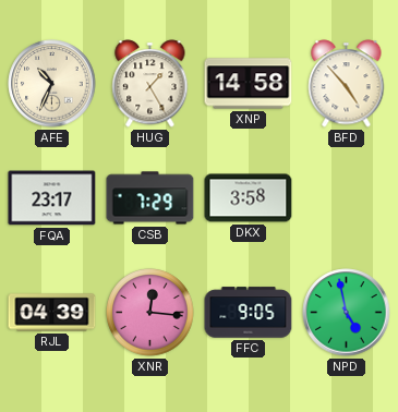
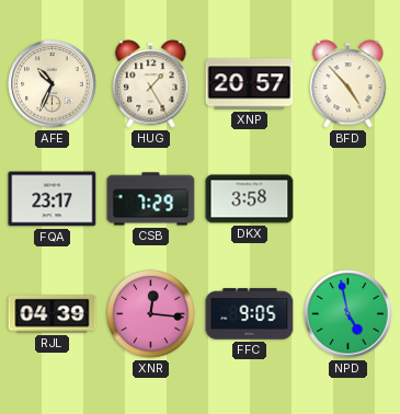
XNP: 14:58 -> 20:57
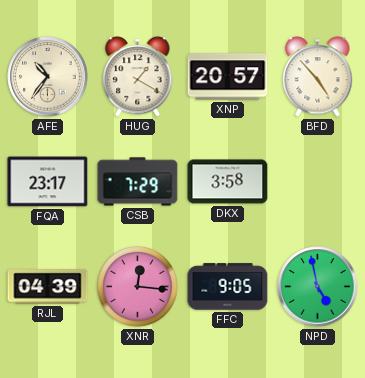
AFE: 10:34 -> 10:36
HUG: 1:25 -> 1:20
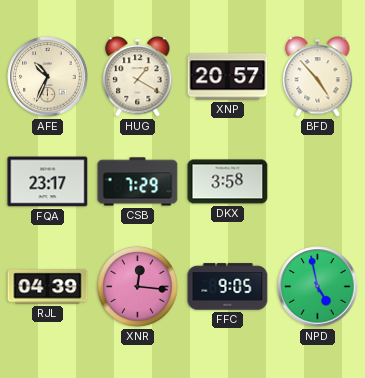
AFE: 10:36 -> 10:34
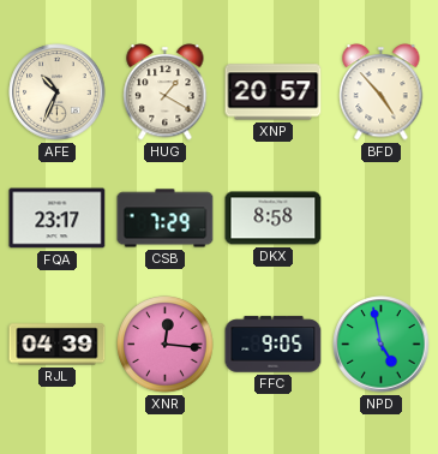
DKX: 3:58 -> 8:58
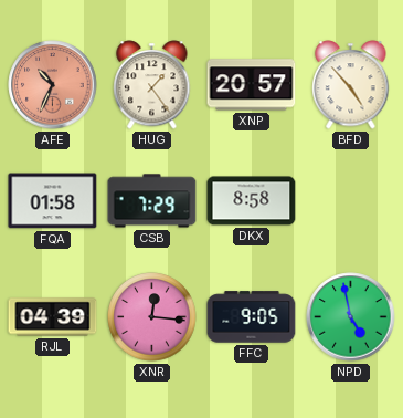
AFE dial: cream -> salmon
HUG: 1:20 -> 1:24
FQA: 23:17 -> 01:58
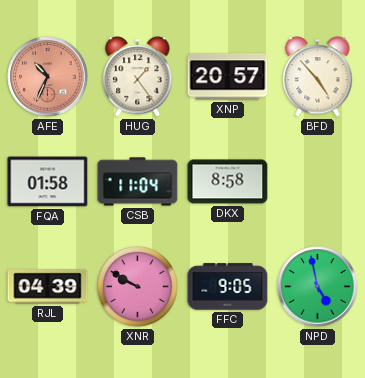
CSB: 7:29 -> 11:04
XNR: 12:16 -> 9:50
